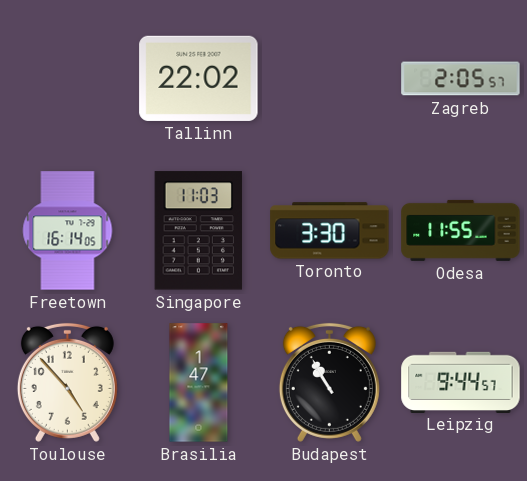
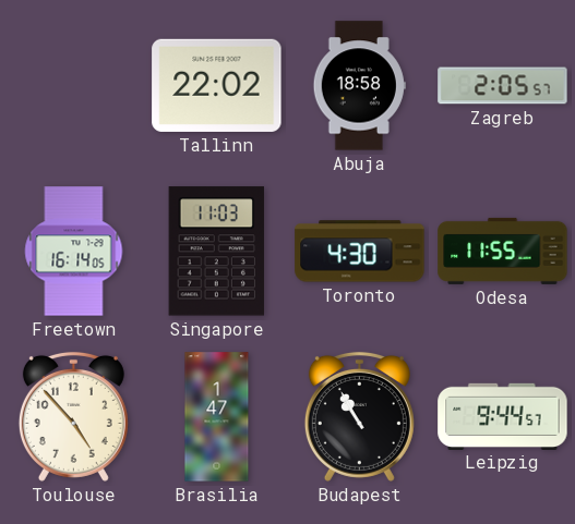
Abuja: none -> 18:58
Toronto: 3:30 -> 4:30
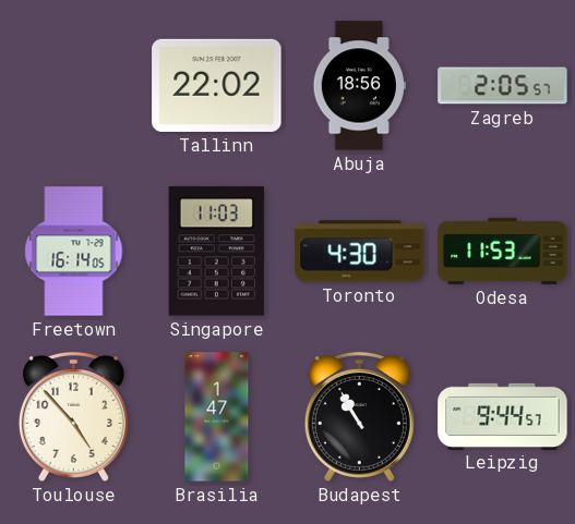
Abuja: 18:58 -> 18:56
Odesa: 11:55 -> 11:53
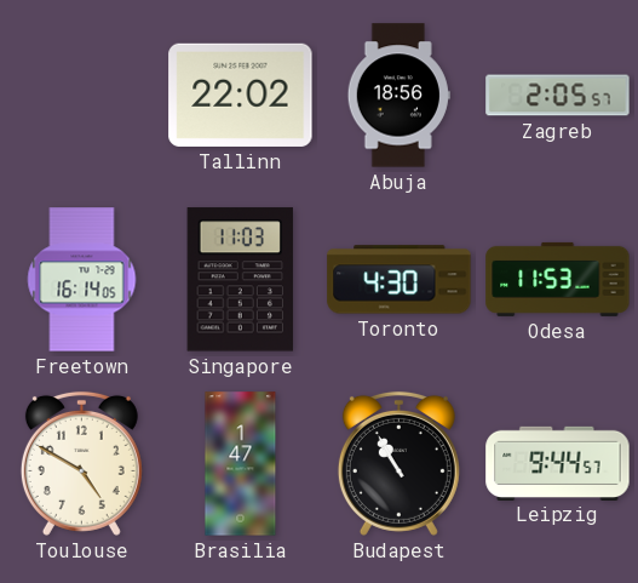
Toulouse: 4:53 -> 4:50
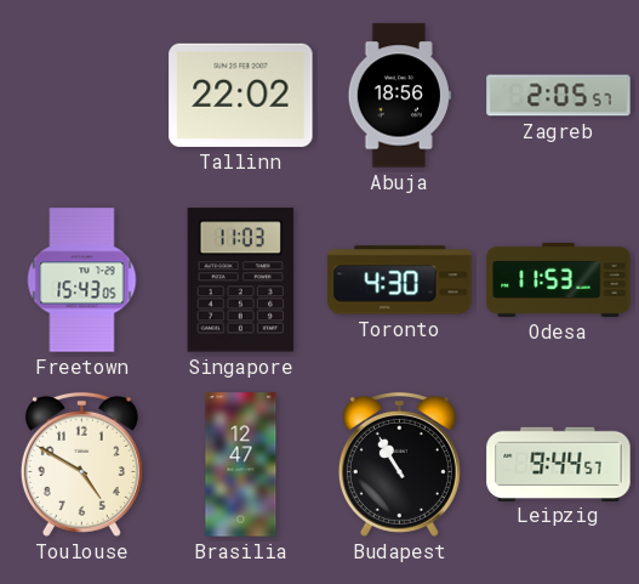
Freetown: 16:14 -> 15:43
Brasilia: 1:47 -> 12:47
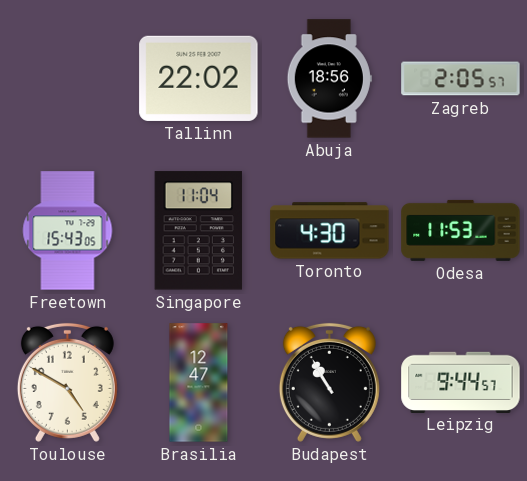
Singapore: 11:03 -> 11:04
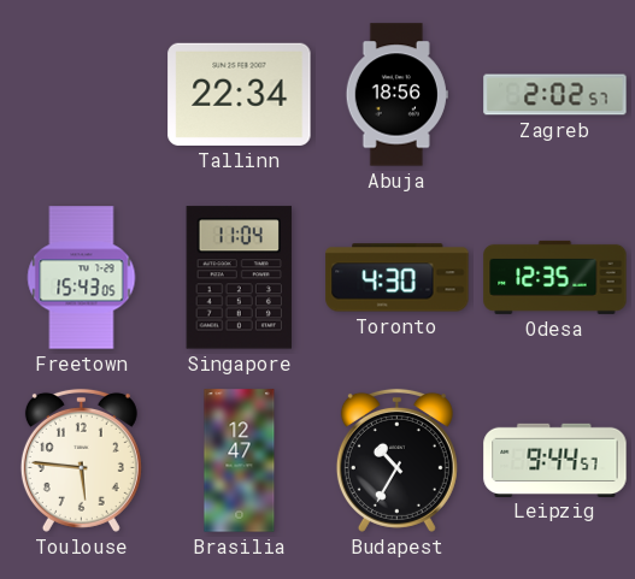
Tallinn: 22:02 -> 22:34
Zagreb: 2:05 -> 2:02
Odesa: 11:53 -> 12:35
Toulouse: 4:50 -> 5:46
Budapest: 10:55 -> 10:35
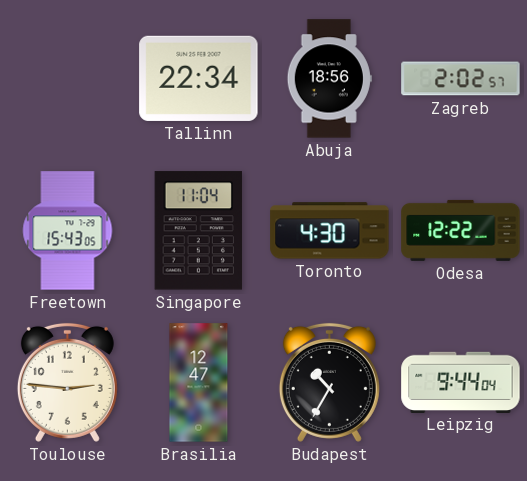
Odesa: 12:35 -> 12:22
Toulouse: 5:46 -> 2:46
Leipzig: 9:44:57 -> 9:44:04
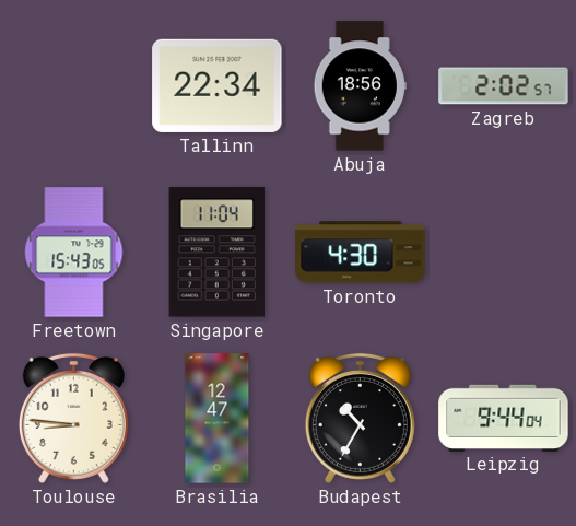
Odesa: 12:22 -> none
Toulouse: 2:46 -> 8:46
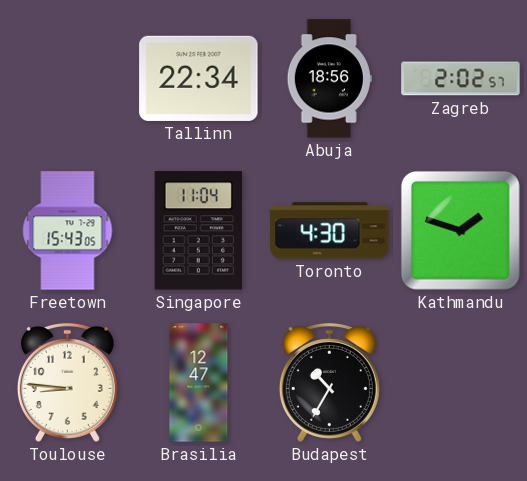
Kathmandu: none -> 1:48
Leipzig: 9:44 -> none
